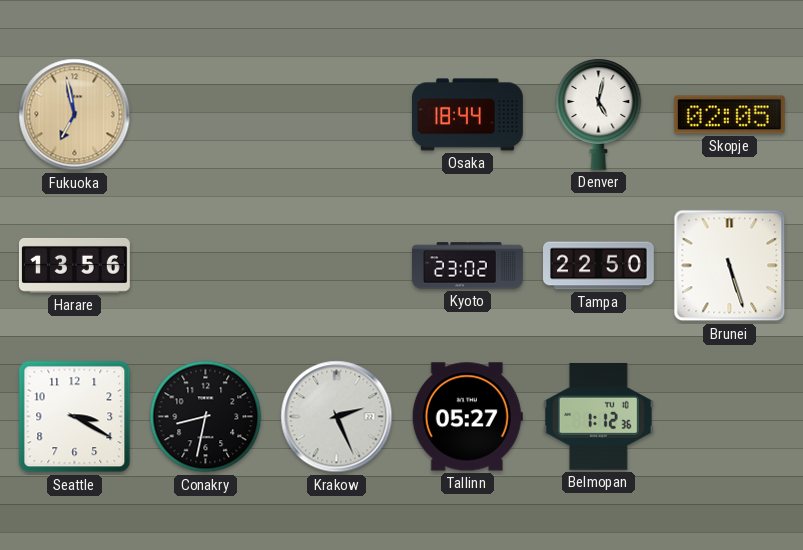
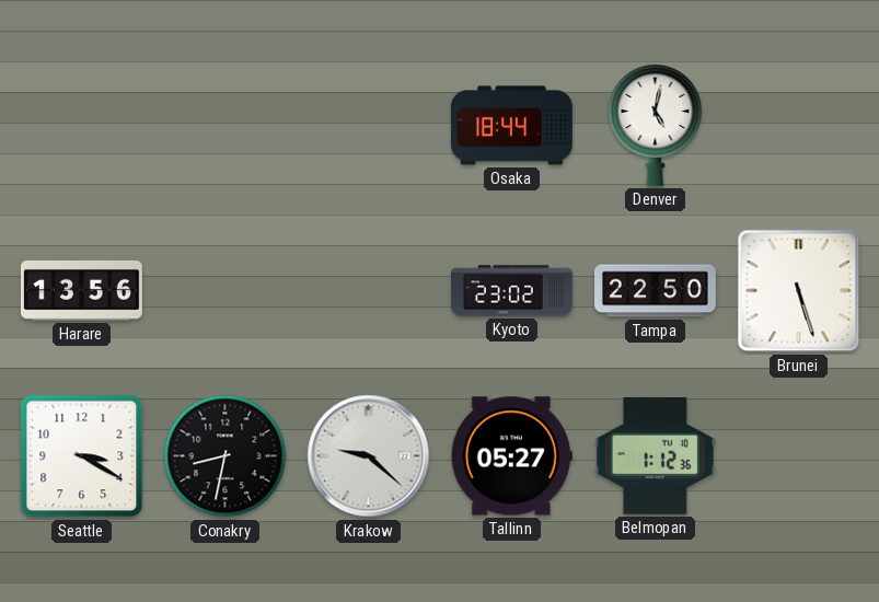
Fukuoka: 6:58 -> none
Skopje: 02:05 -> none
Krakow: 2:26 -> 9:22
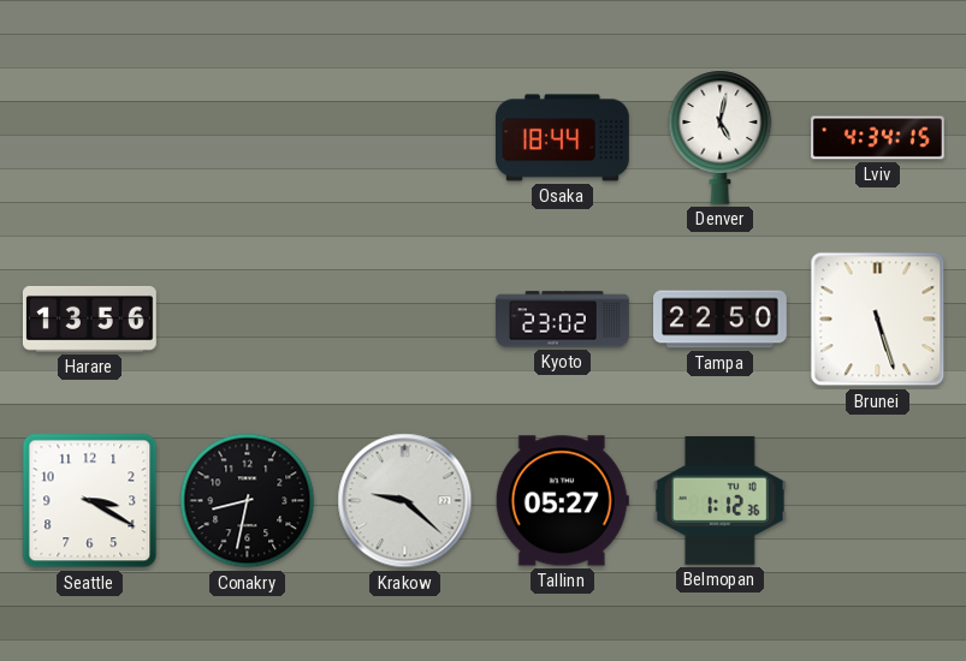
Lviv: none -> 4:34
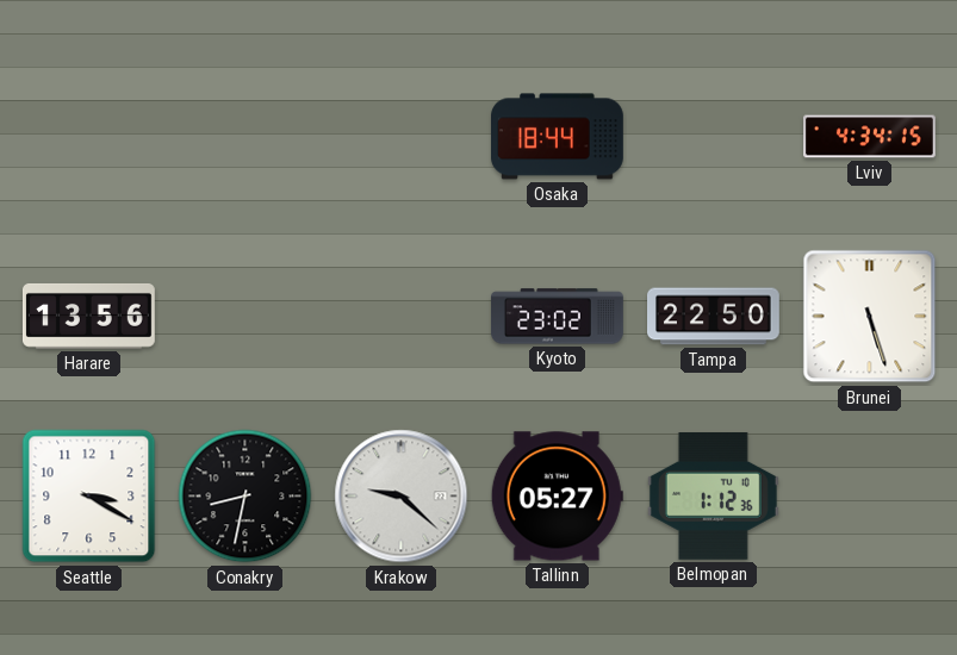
Denver: 5:02 -> none
